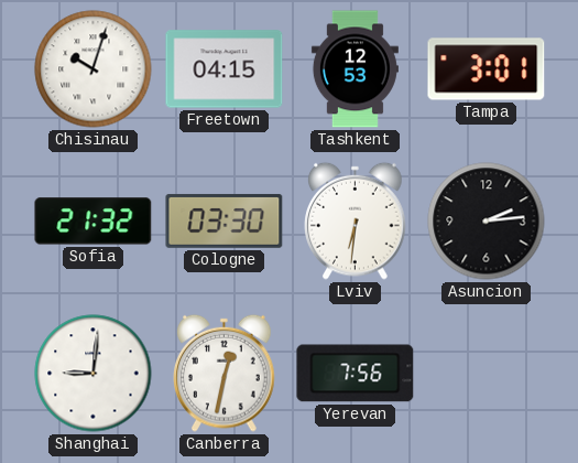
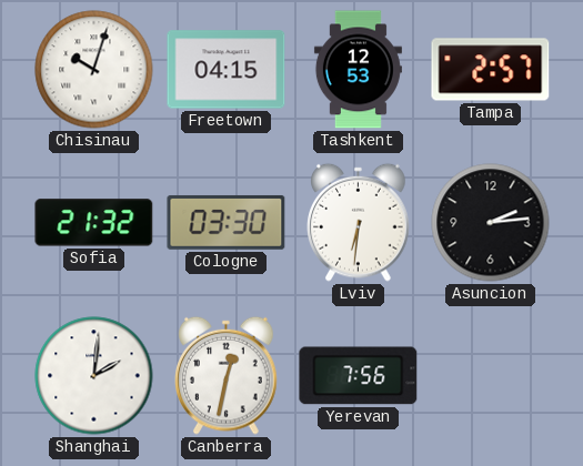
Tampa: 3:01 -> 2:57
Shanghai: 9:01 -> 2:01
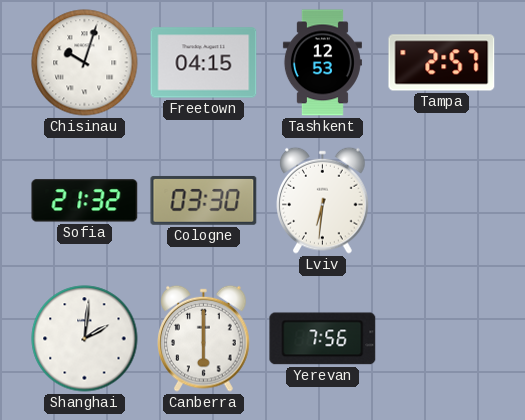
Asuncion: 2:14 -> none
Canberra: 12:32 -> 6:00
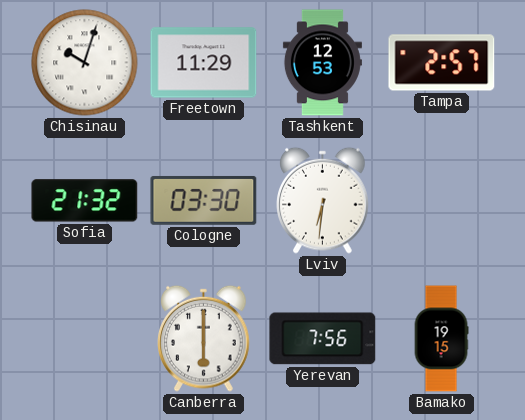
Freetown: 04:15 -> 11:29
Shanghai: 2:01 -> none
Bamako: none -> 19:15
